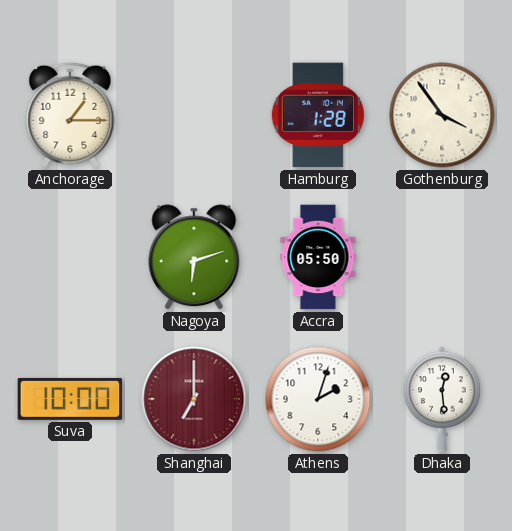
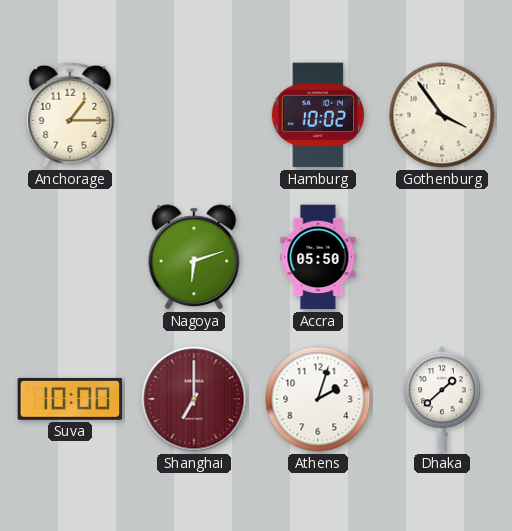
Hamburg: 1:28 -> 10:02
Dhaka: 12:29 -> 1:38
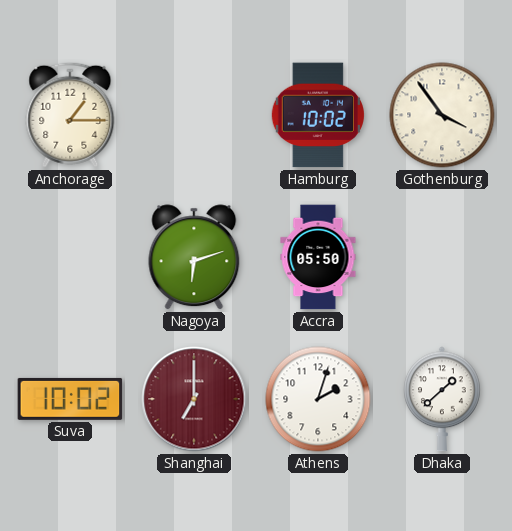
Suva: 10:00 -> 10:02
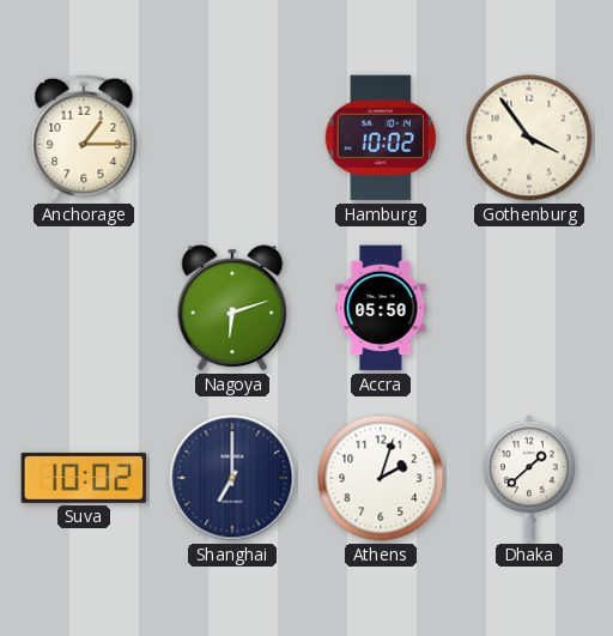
Shanghai dial: burgundy -> navy
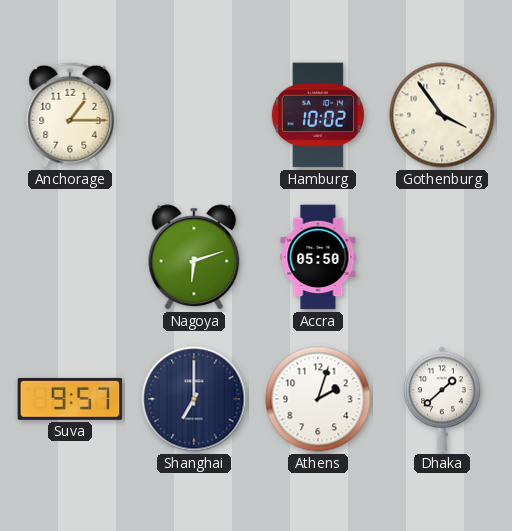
Suva: 10:02 -> 9:57
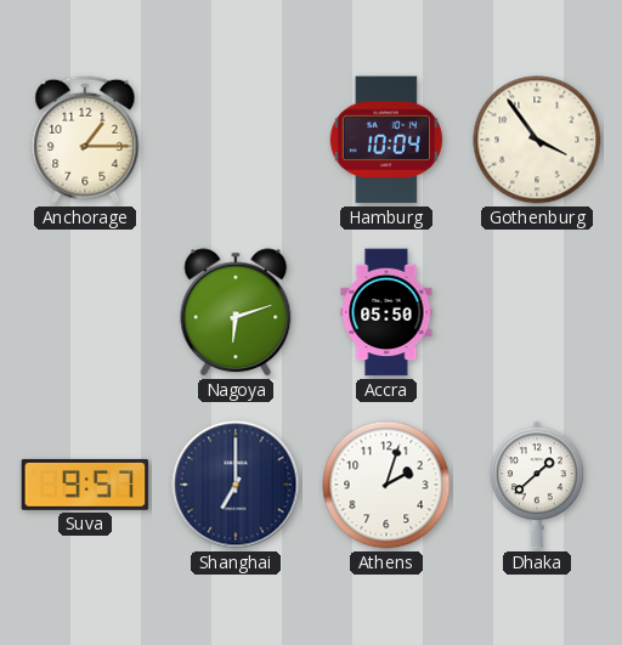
Hamburg: 10:02 -> 10:04
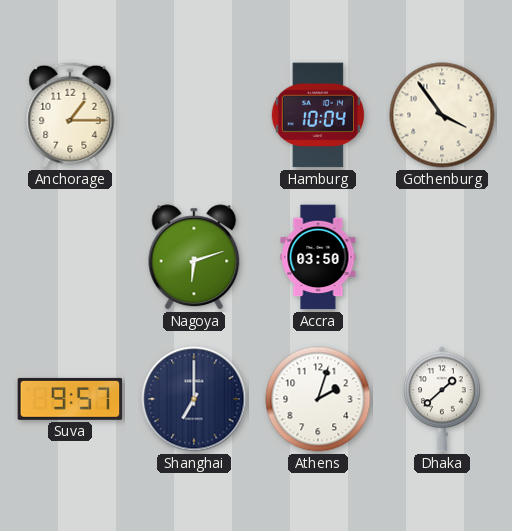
Accra: 05:50 -> 03:50
